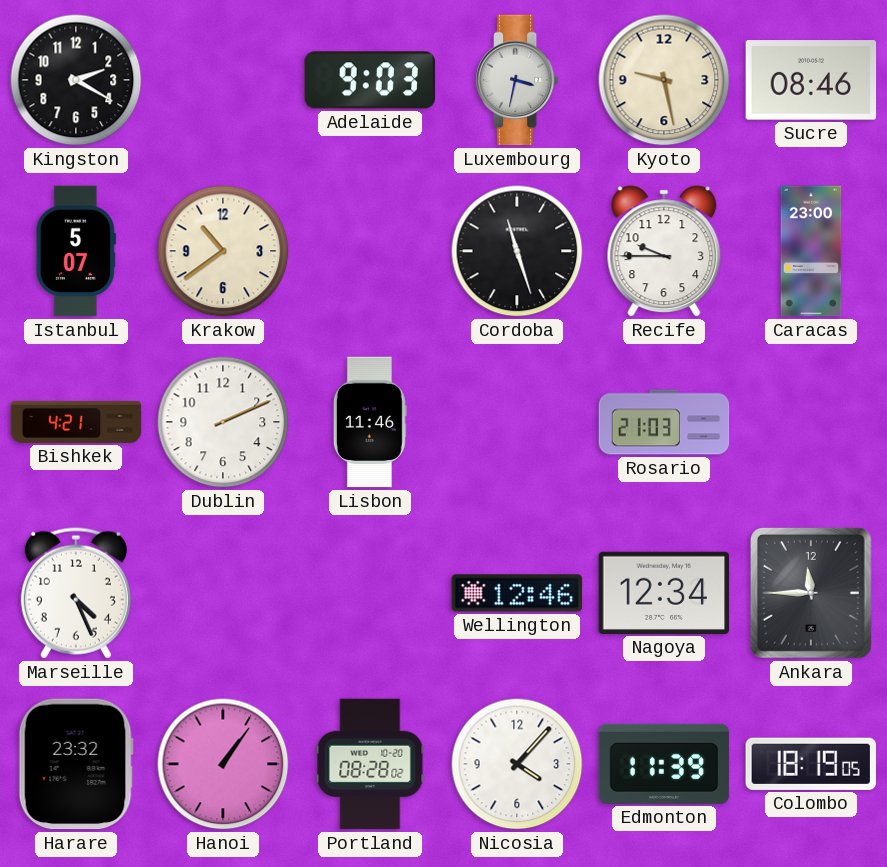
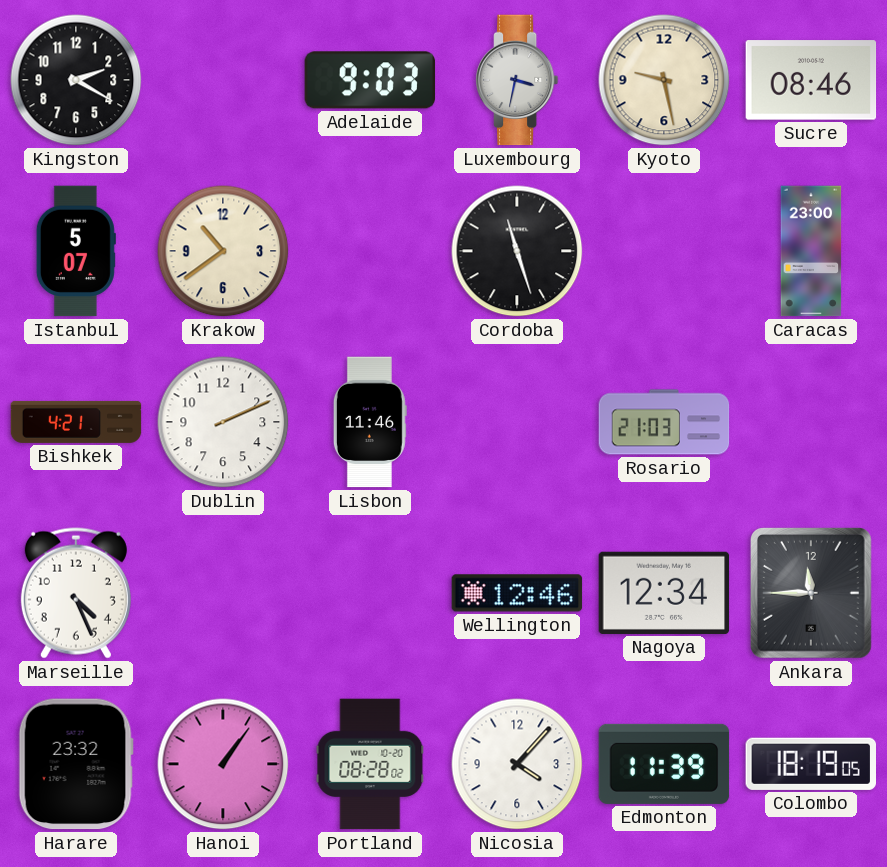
Recife: 9:45 -> none
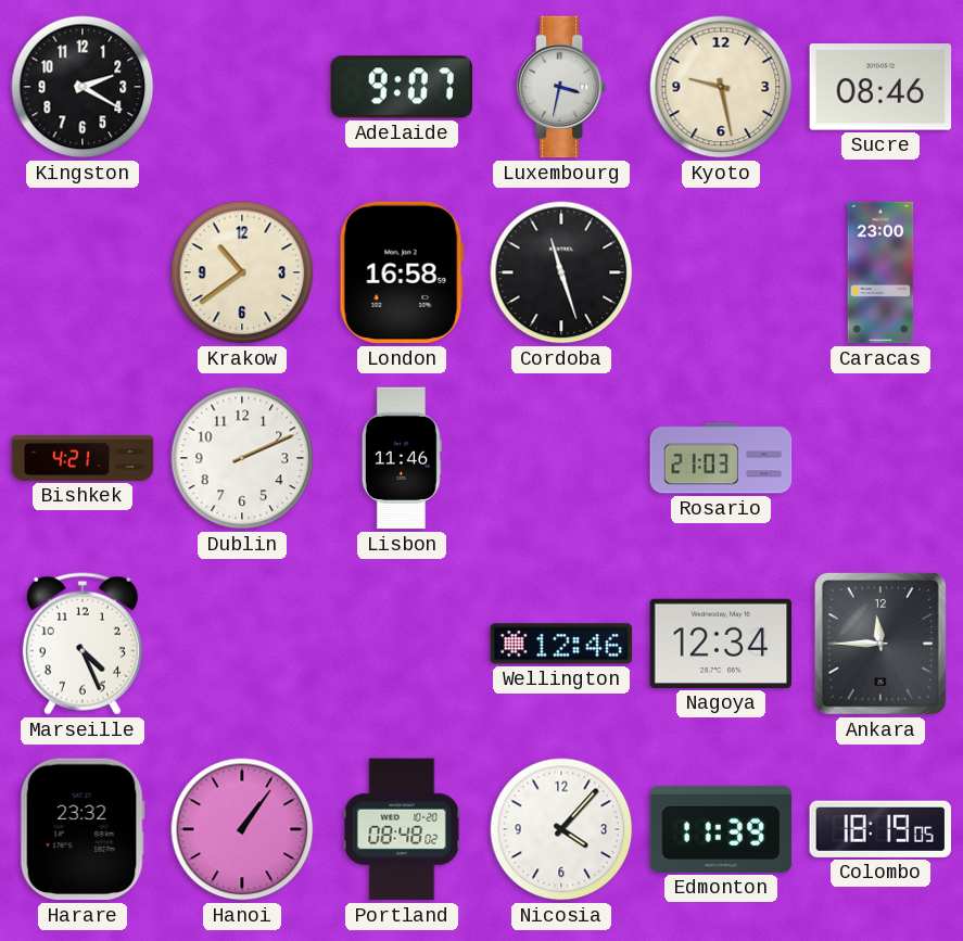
Adelaide: 9:03 -> 9:07
Istanbul: 5:07 -> none
London: none -> 16:58
Portland: 08:28 -> 08:48
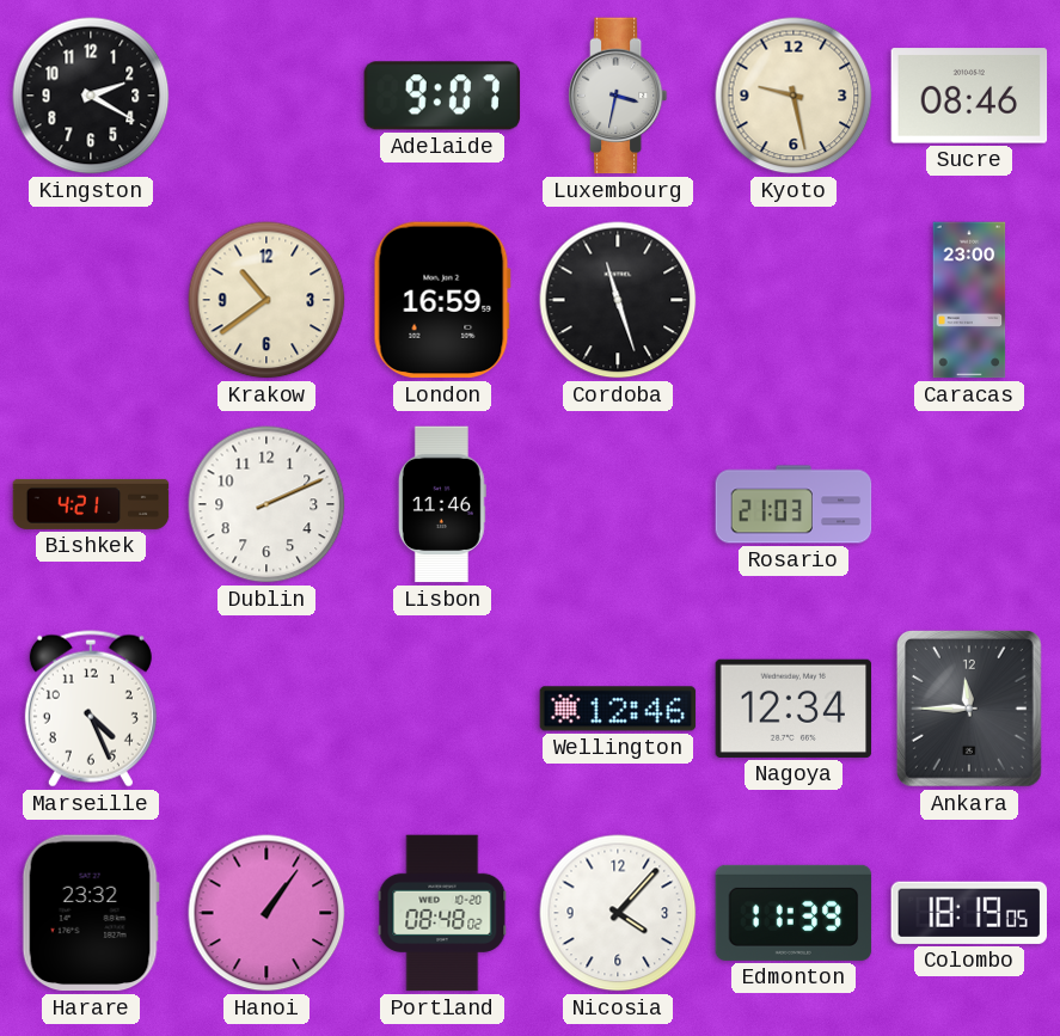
London: 16:58 -> 16:59
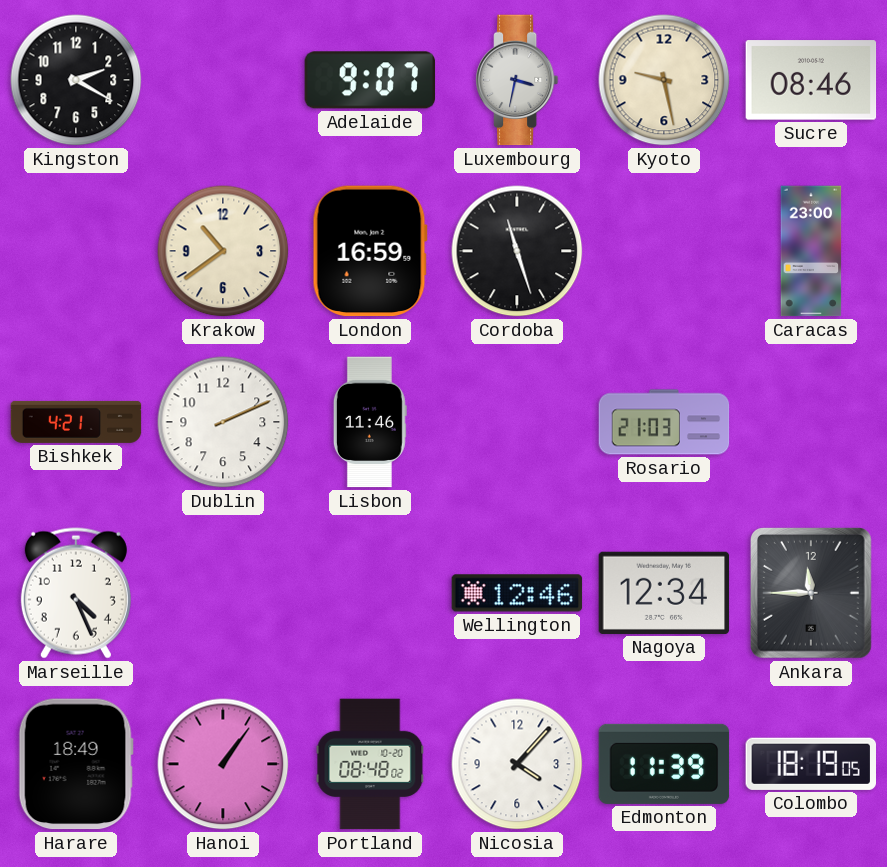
Harare: 23:32 -> 18:49
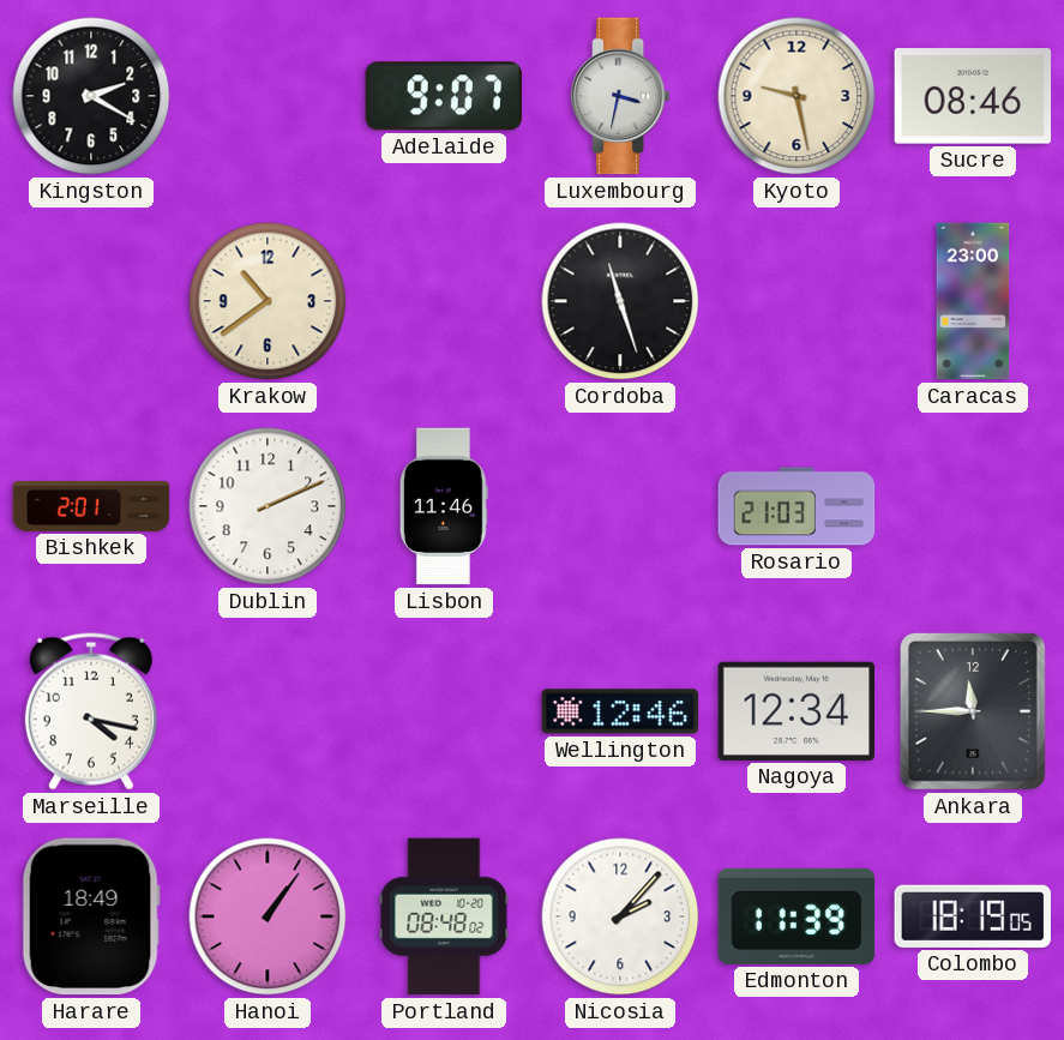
London: 16:59 -> none
Bishkek: 4:21 -> 2:01
Marseille: 4:26 -> 4:17
Nicosia: 4:07 -> 2:07
